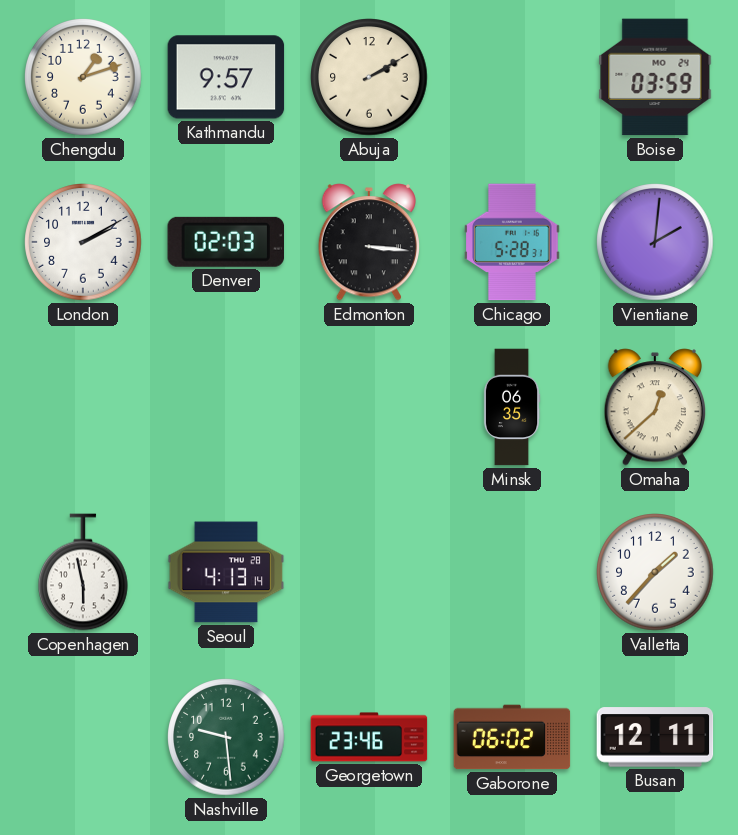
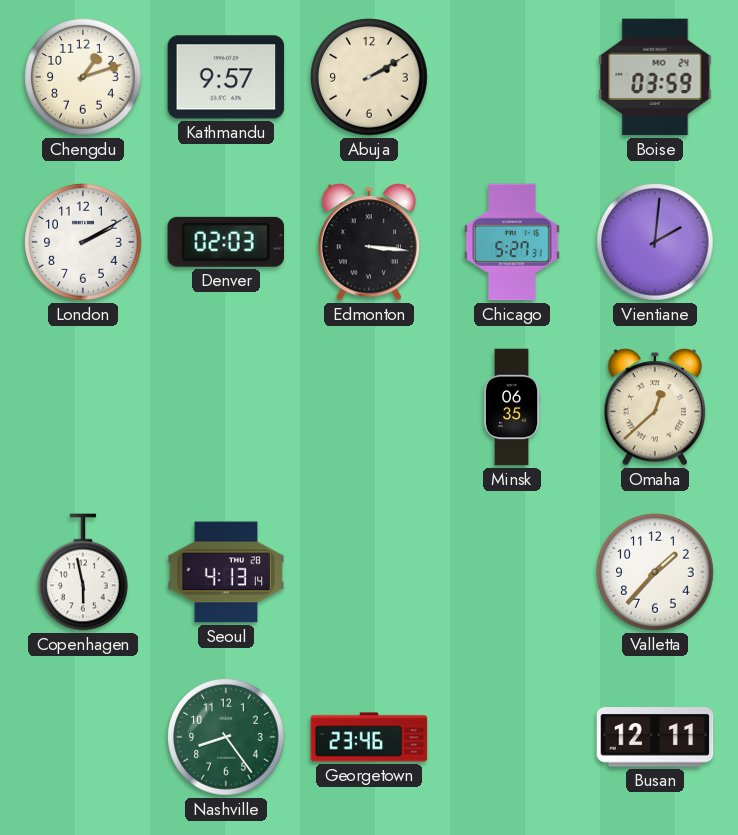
Chicago: 5:28 -> 5:27
Nashville: 9:29 -> 8:24
Gaborone: 06:02 -> none
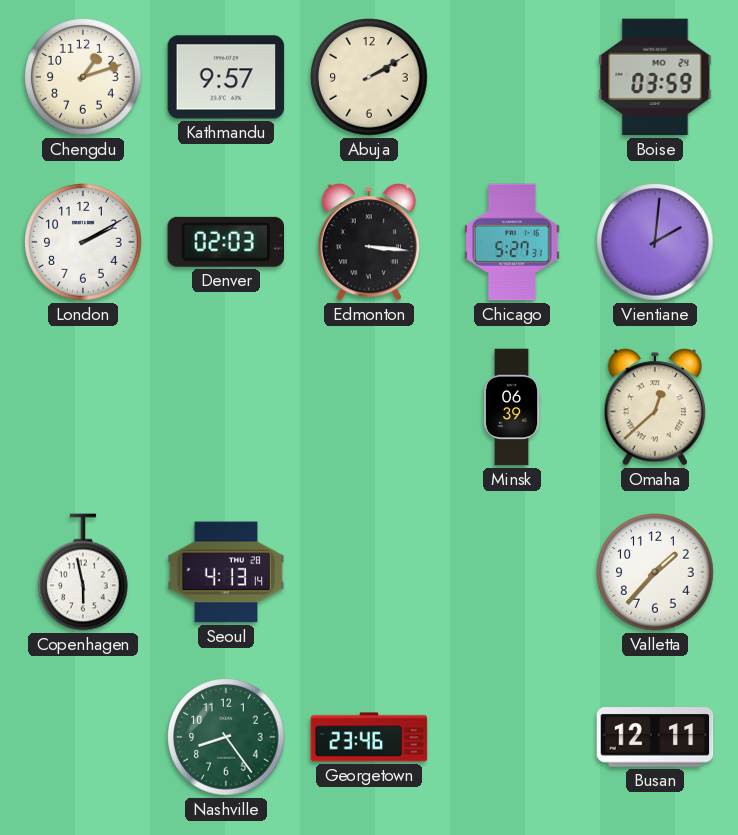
Minsk: 06:35 -> 06:39
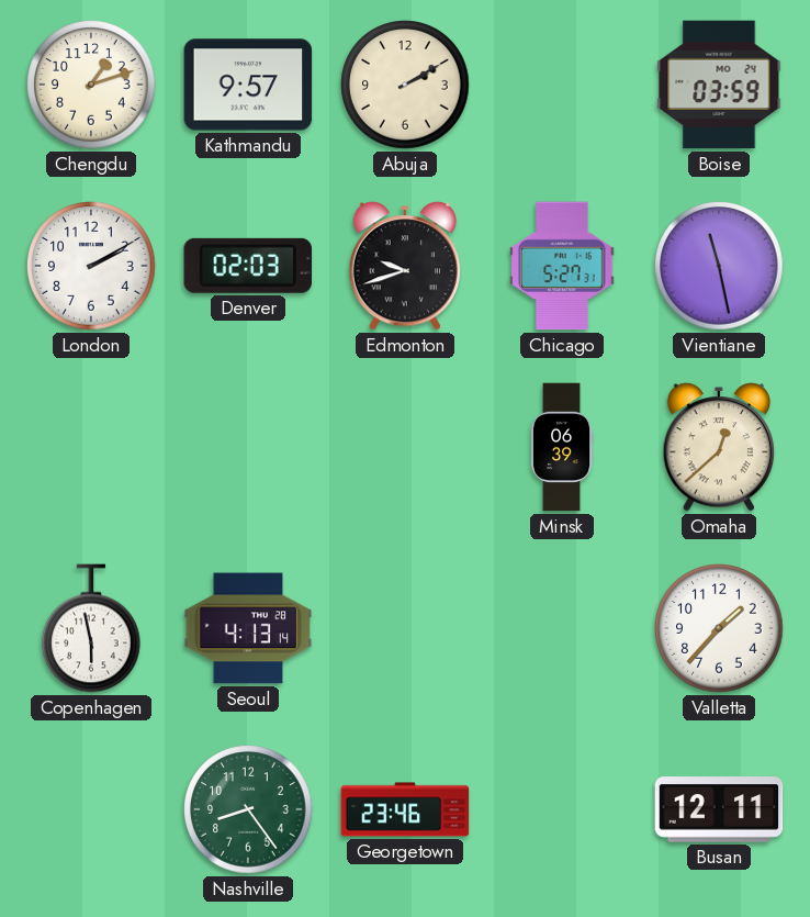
Edmonton: 3:16 -> 9:42
Vientiane: 2:01 -> 11:28
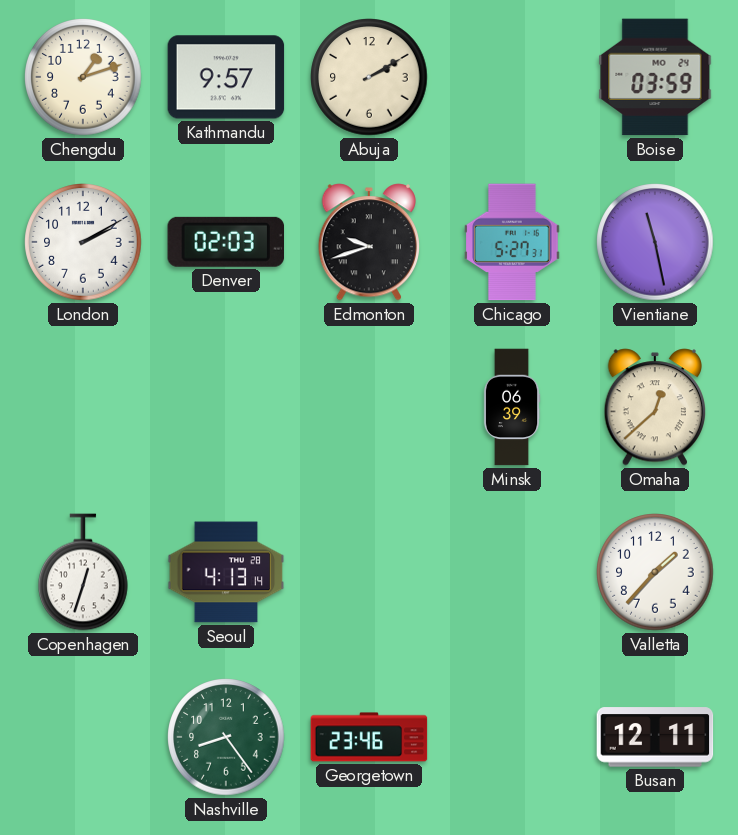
Copenhagen: 5:58 -> 12:33
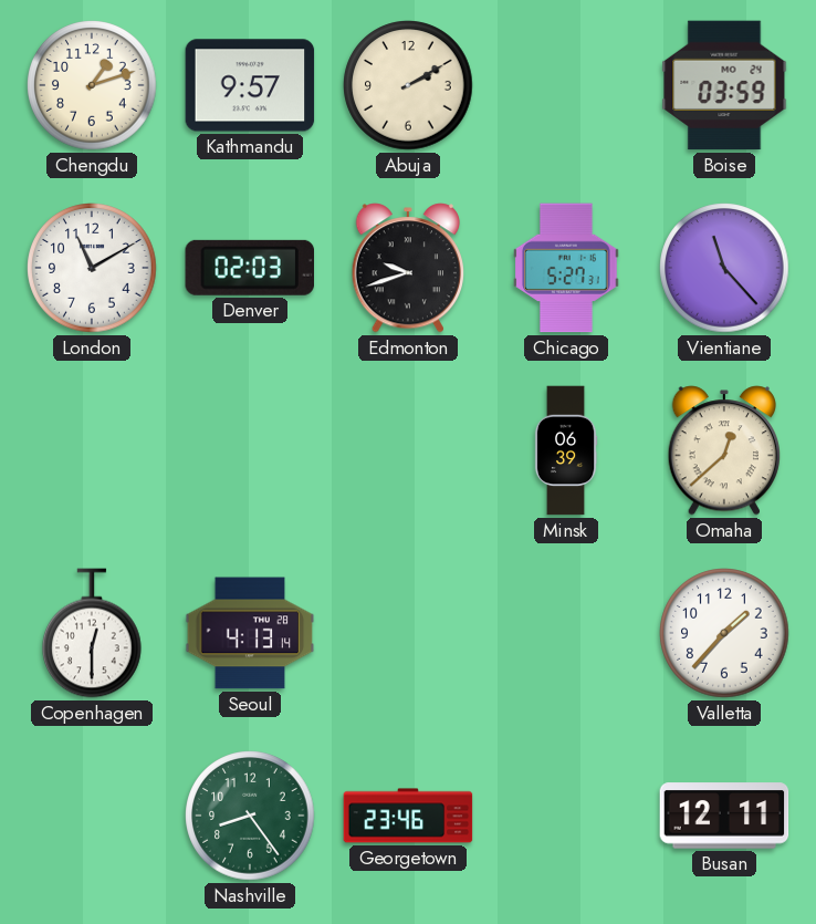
London: 2:10 -> 11:10
Vientiane: 11:28 -> 11:23
Copenhagen: 12:33 -> 12:30
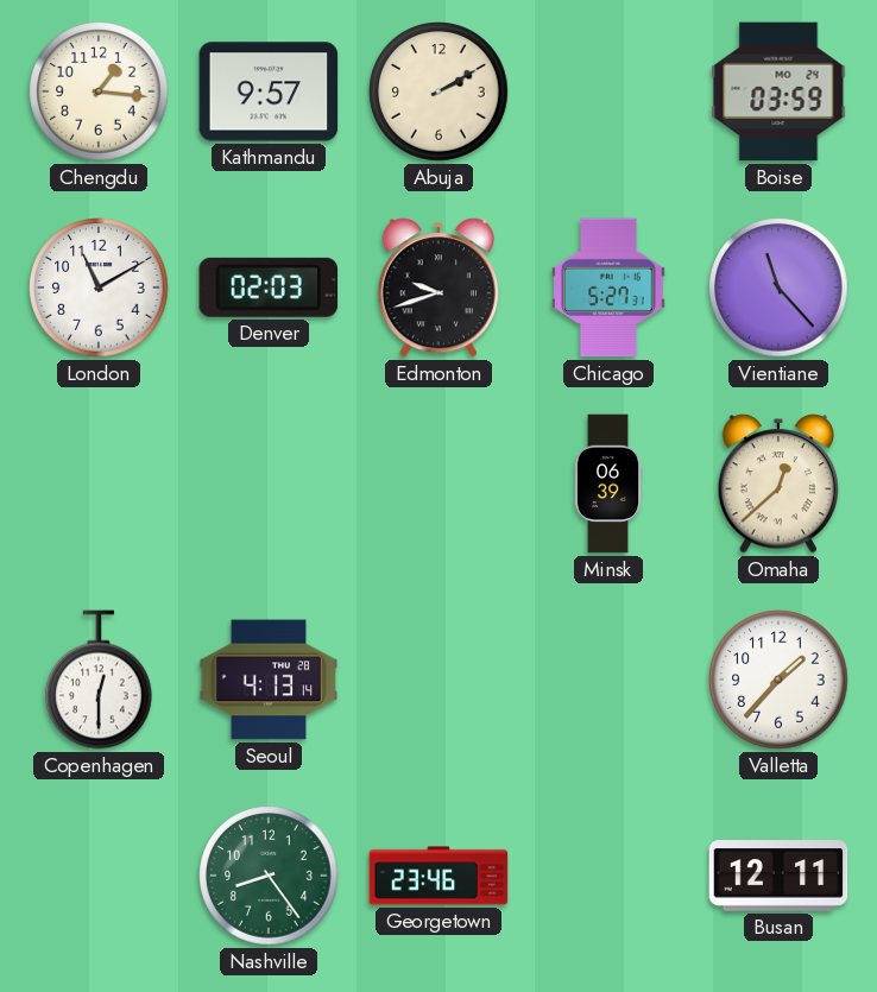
Chengdu: 1:12 -> 1:16
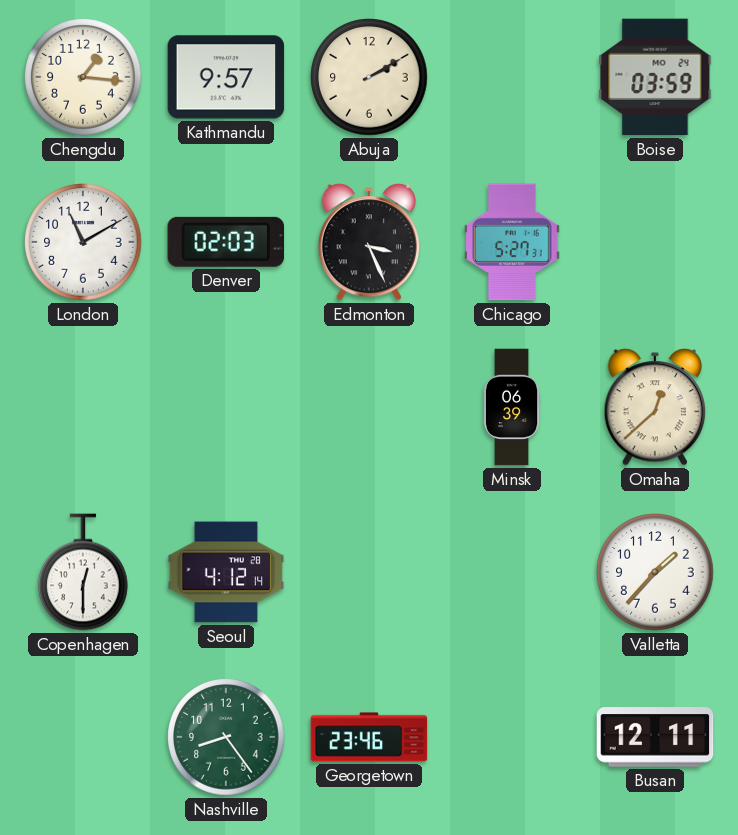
Edmonton: 9:42 -> 3:26
Vientiane: 11:23 -> none
Seoul: 4:13 -> 4:12
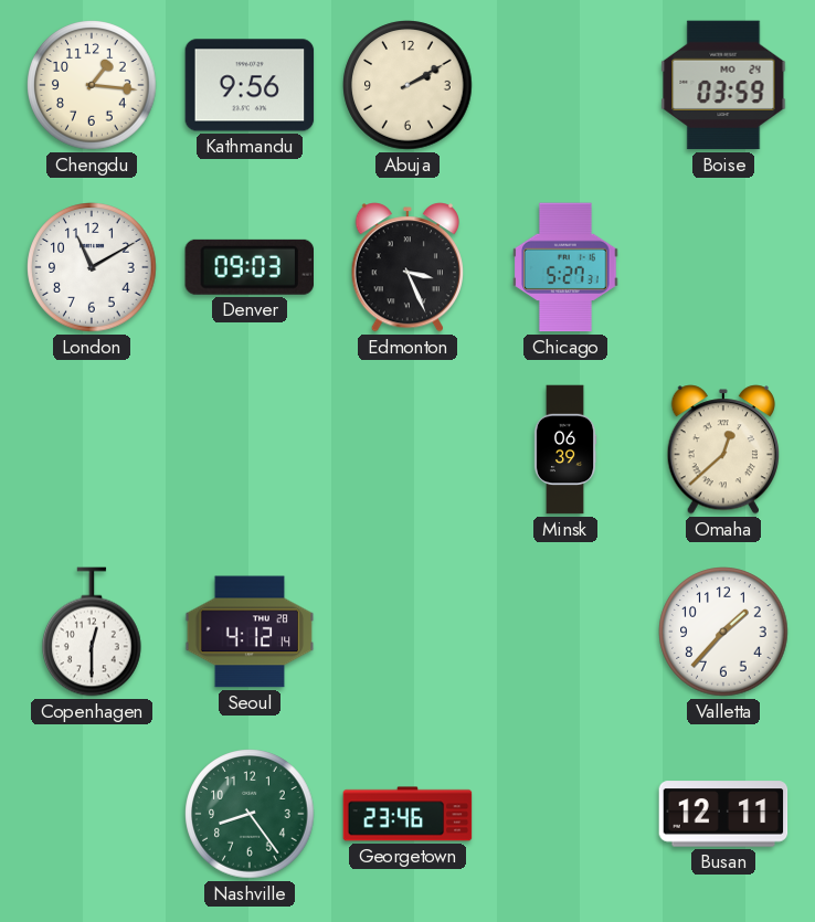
Kathmandu: 9:57 -> 9:56
Denver: 02:03 -> 09:03
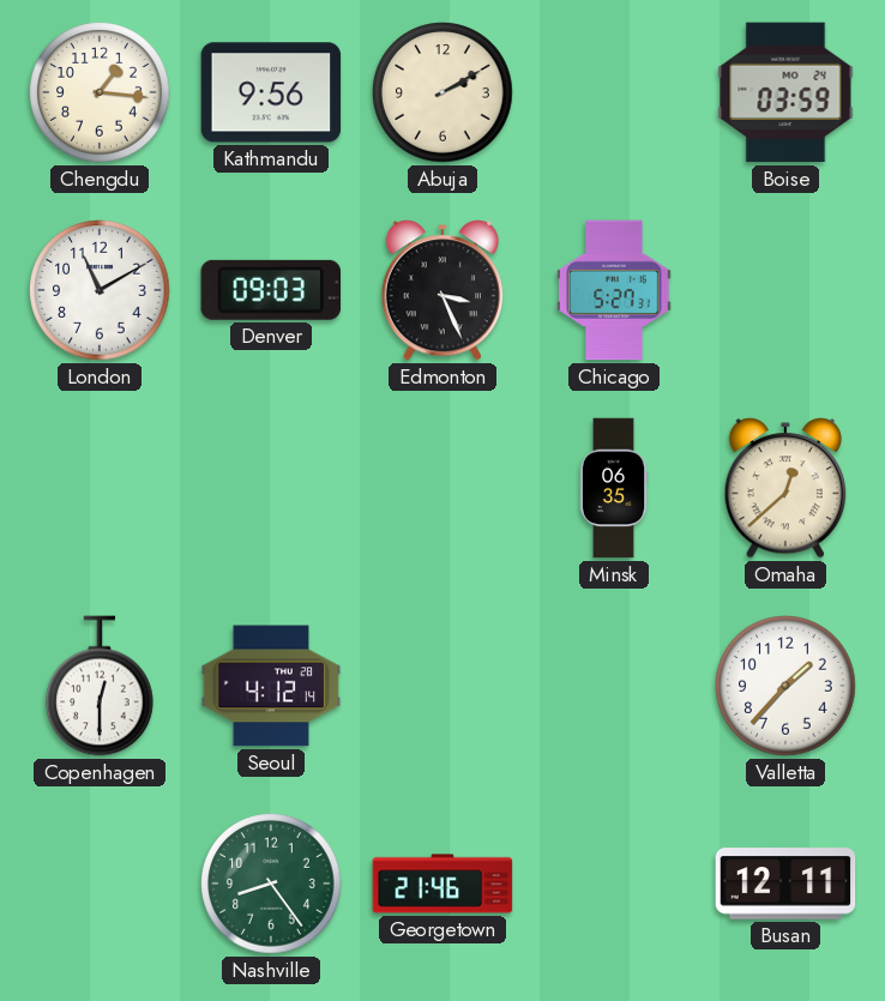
Minsk: 06:39 -> 06:35
Georgetown: 23:46 -> 21:46
